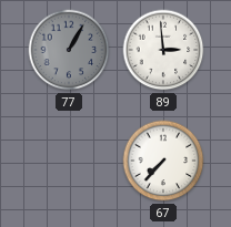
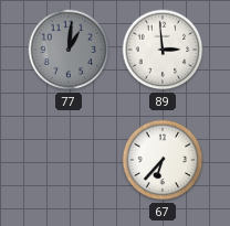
77: 1:05 -> 1:01
67: 7:37 -> 6:37
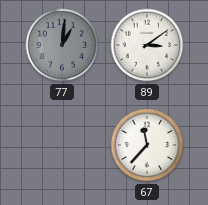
89: 2:59 -> 3:09
67: 6:37 -> 11:37
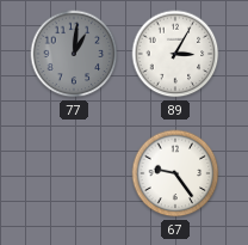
89: 3:09 -> 3:05
67: 11:37 -> 9:24
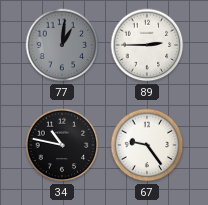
89: 3:05 -> 2:45
34: none -> 10:47
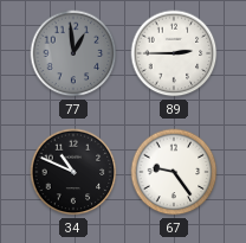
77: 1:01 -> 12:59
34: 10:47 -> 10:49
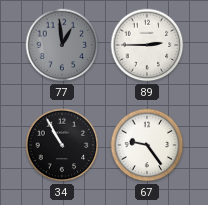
34: 10:49 -> 10:55
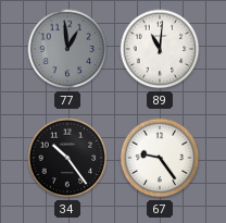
89: 2:45 -> 11:01
34: 10:55 -> 10:24
